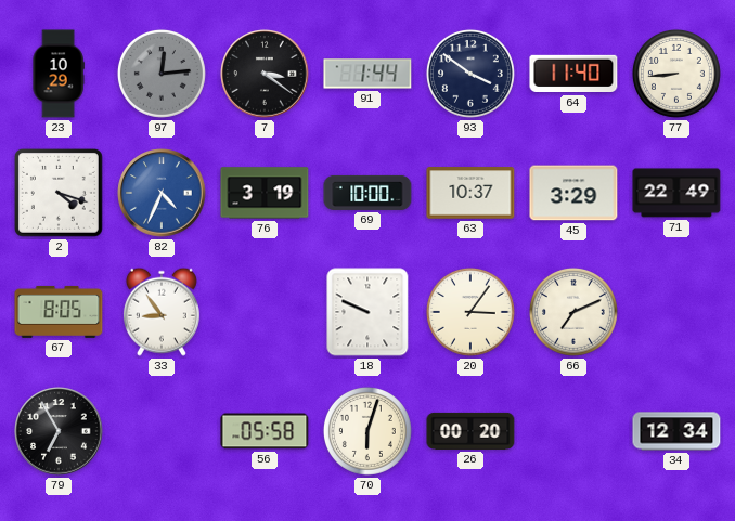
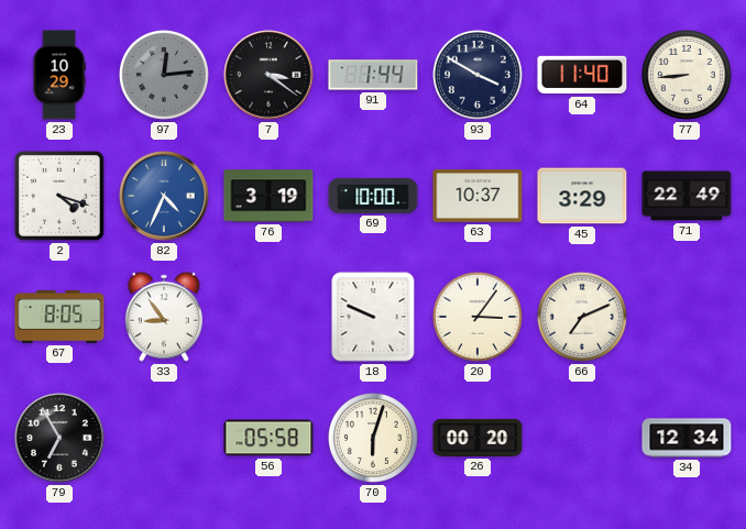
93: 3:51 -> 3:50
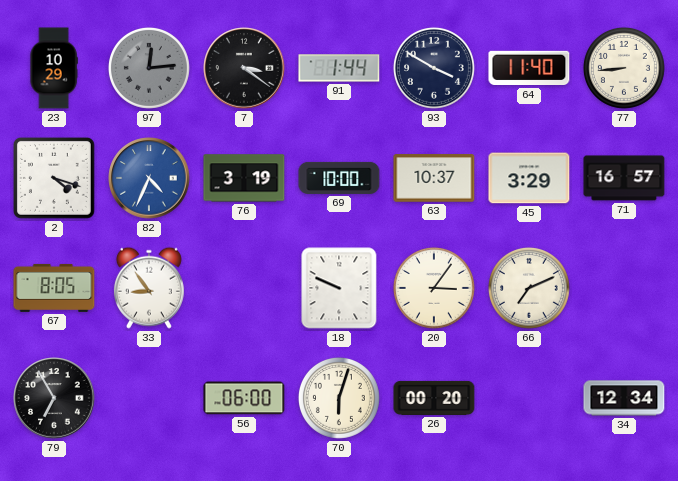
71: 22:49 -> 16:57
56: 05:58 -> 06:00
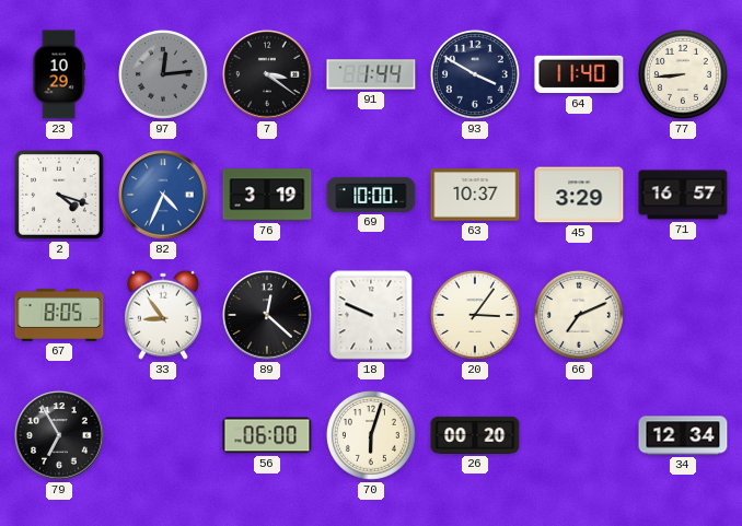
89: none -> 12:22
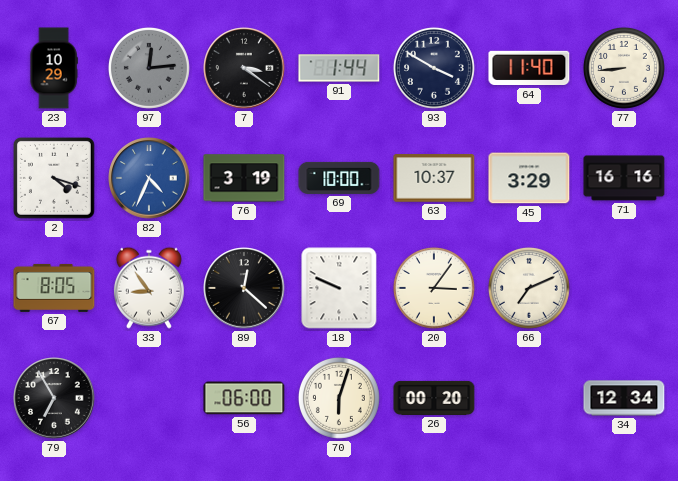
71: 16:57 -> 16:16
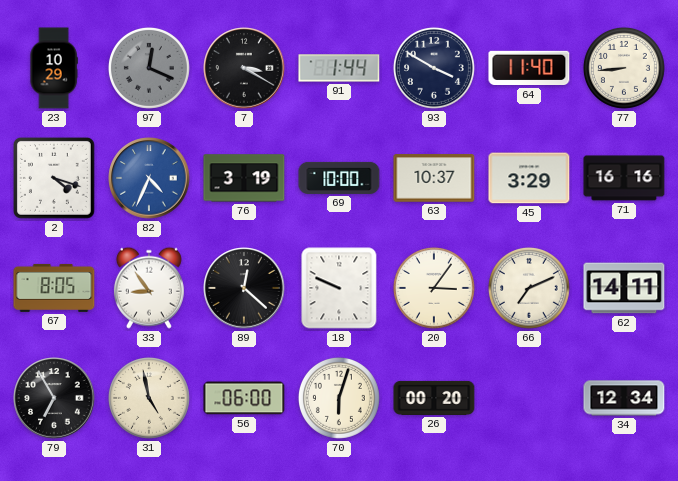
97: 12:14 -> 12:19
7: 3:21 -> 3:20
62: none -> 14:11
31: none -> 4:58
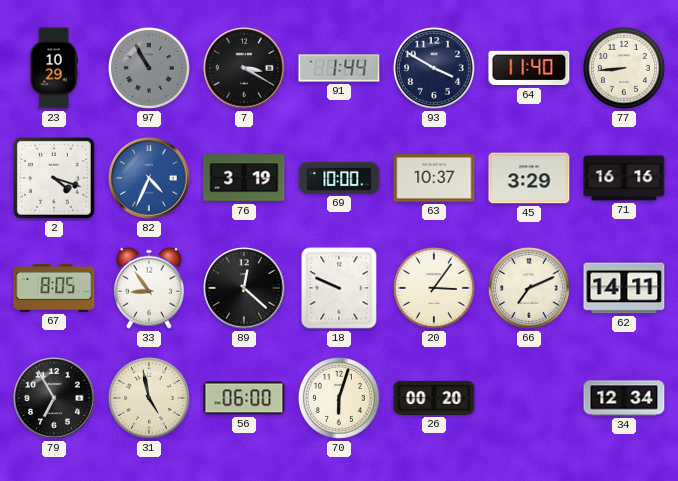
97: 12:19 -> 10:55
